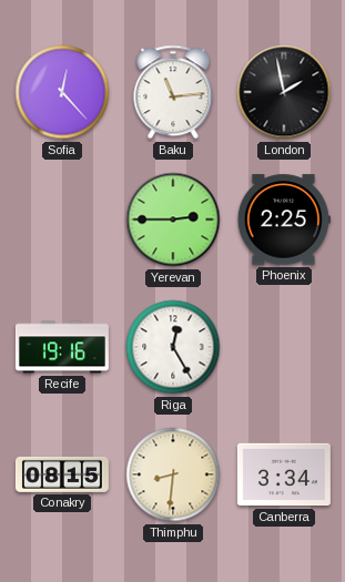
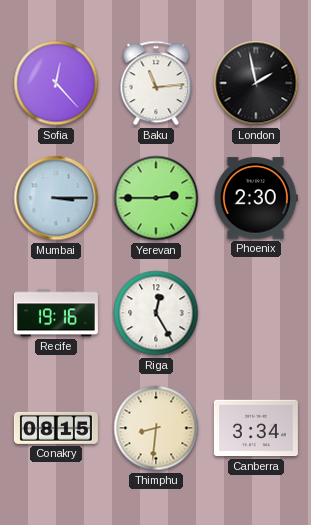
Mumbai: none -> 3:15
Phoenix: 2:25 -> 2:30
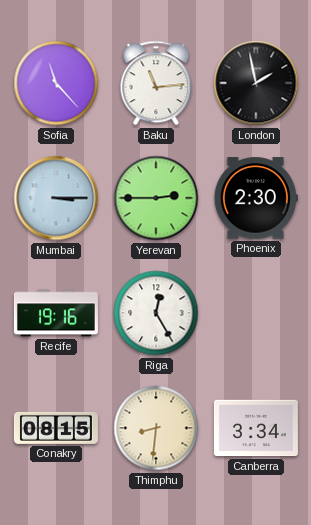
Sofia: 12:23 -> 11:23
